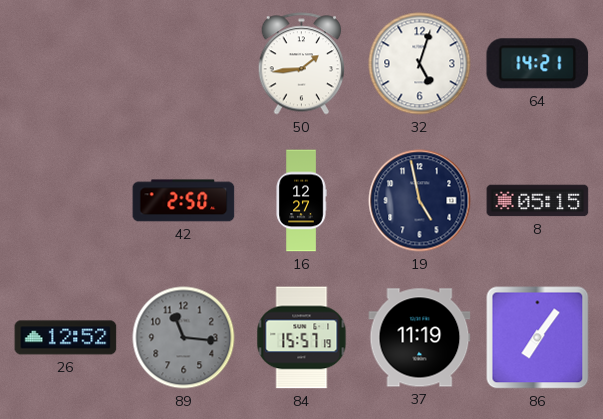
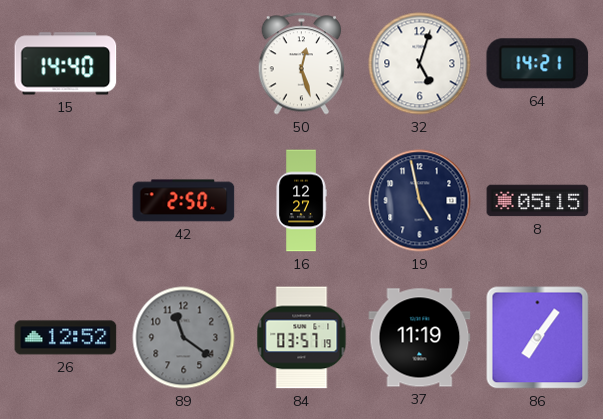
15: none -> 14:40
50: 1:44 -> 12:27
89: 11:16 -> 11:21
84: 15:57 -> 03:57
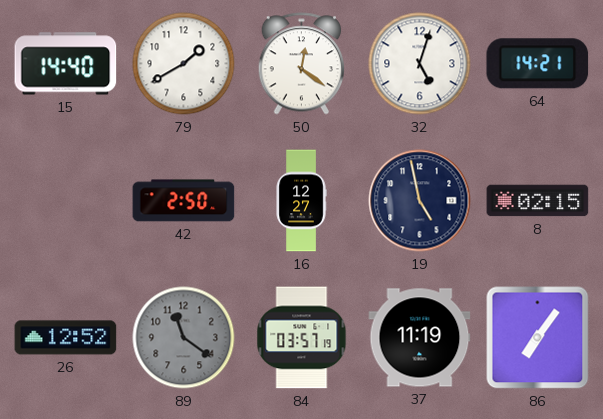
79: none -> 1:40
50: 12:27 -> 12:21
8: 05:15 -> 02:15
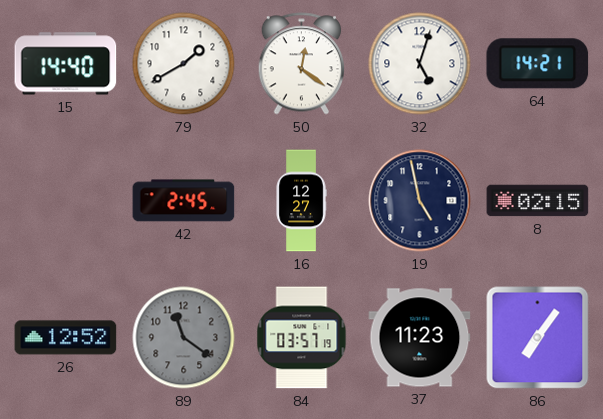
42: 2:50 -> 2:45
37: 11:19 -> 11:23
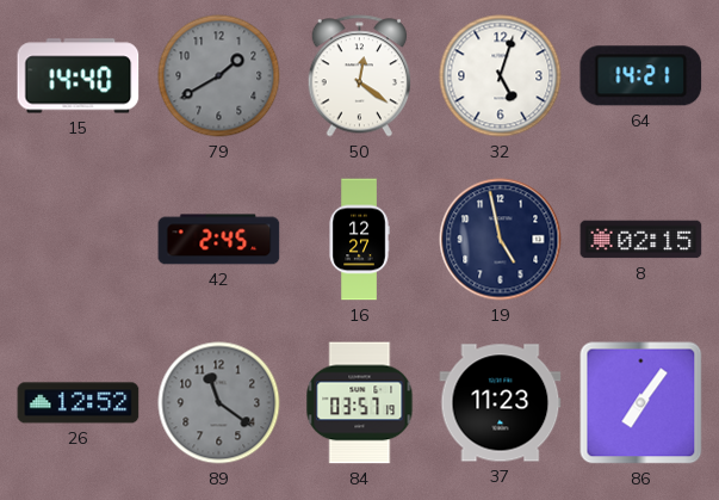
79 dial: white -> grey
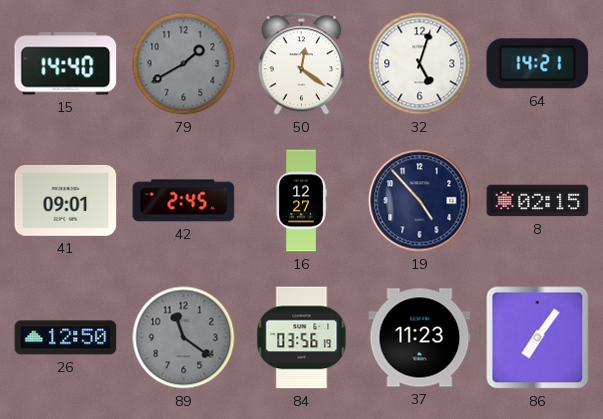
41: none -> 09:01
19: 4:58 -> 4:53
26: 12:52 -> 12:50
84: 03:57 -> 03:56
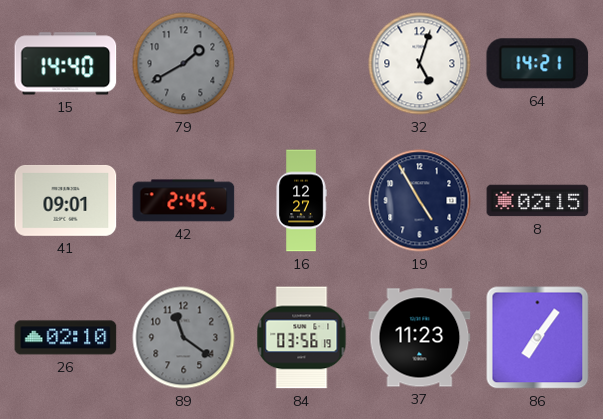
50: 12:21 -> none
19: 4:53 -> 4:55
26: 12:50 -> 02:10
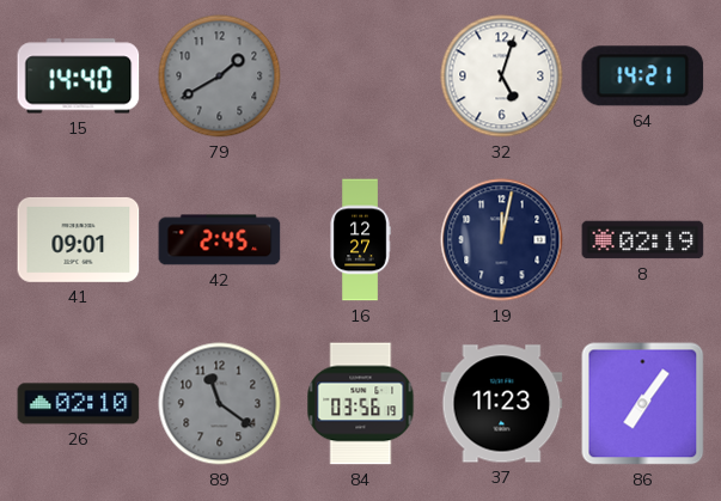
19: 4:55 -> 12:02
8: 02:15 -> 02:19
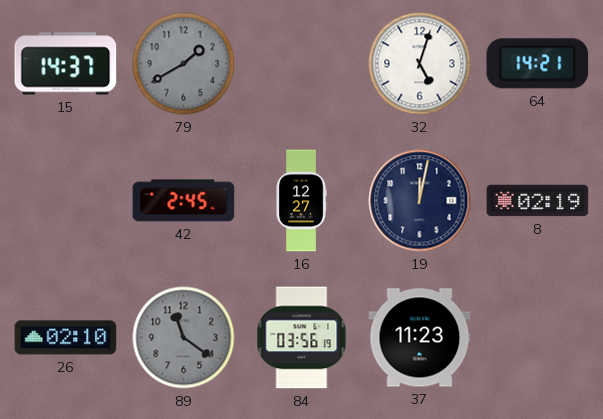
15: 14:40 -> 14:37
41: 09:01 -> none
86: 7:06 -> none
